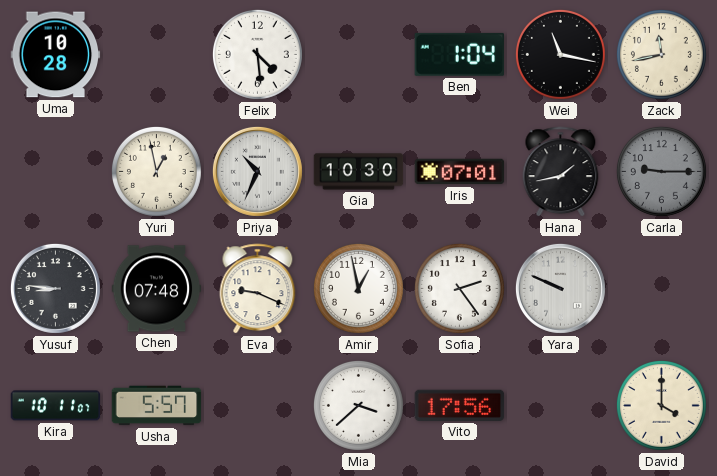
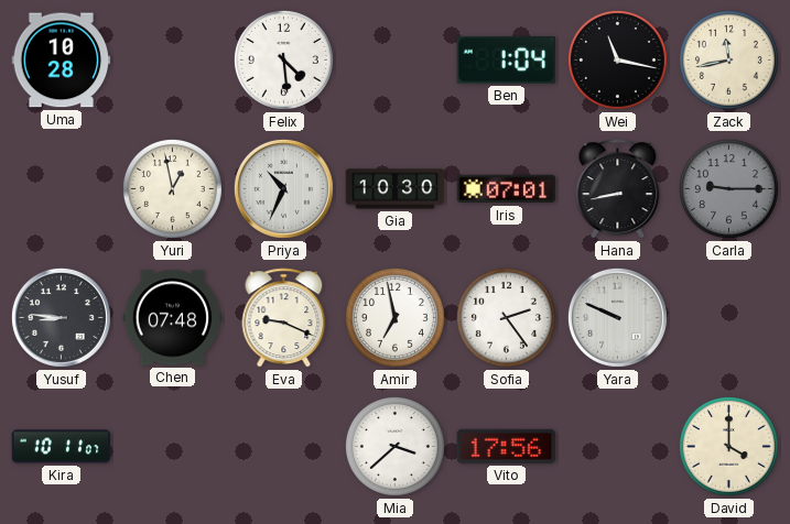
Hana: 1:43 -> 8:43
Amir: 12:58 -> 6:58
Usha: 5:57 -> none
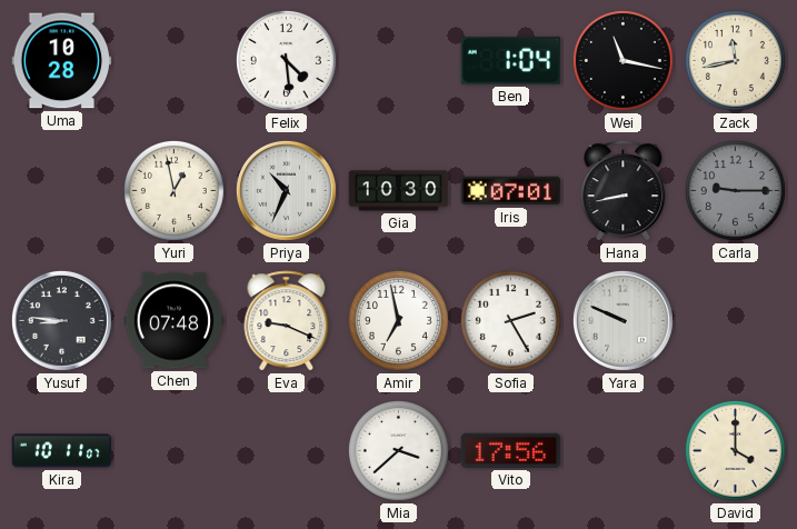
Sofia: 2:24 -> 2:25
